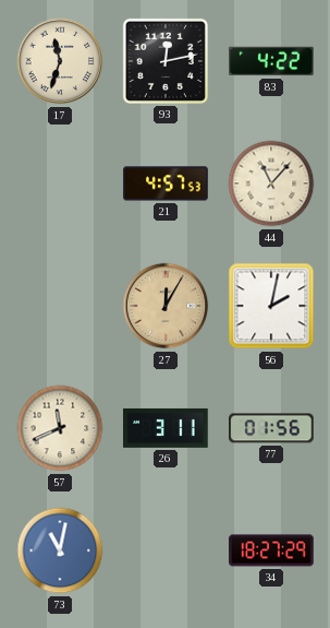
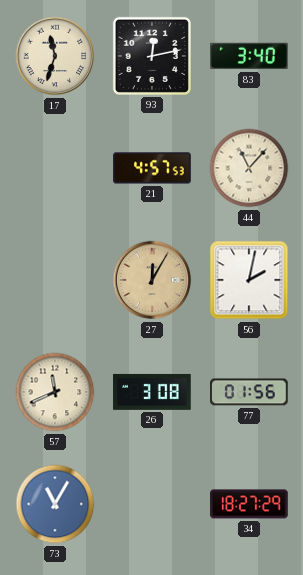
83: 4:22 -> 3:40
26: 3:11 -> 3:08
73: 11:02 -> 11:05
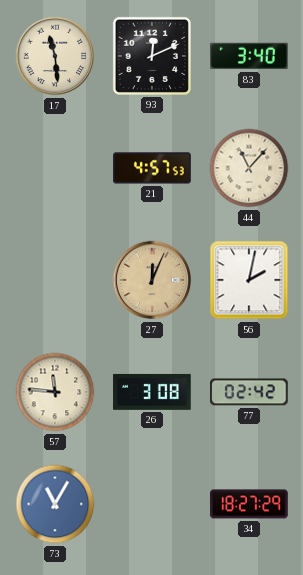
17: 11:33 -> 11:29
93: 12:13 -> 12:11
27: 12:05 -> 12:04
57: 11:41 -> 11:46
77: 01:56 -> 02:42
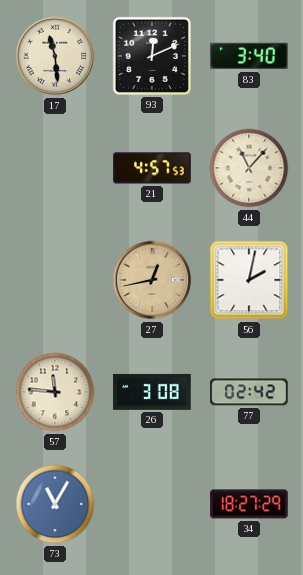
27: 12:04 -> 12:43
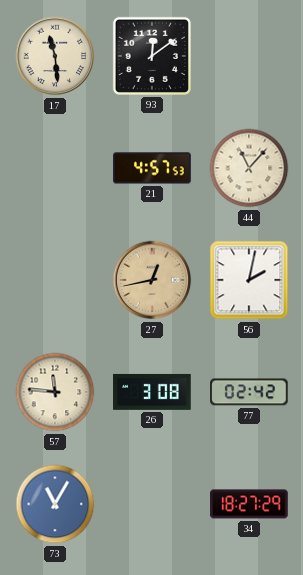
93: 12:11 -> 12:09
83: 3:40 -> none
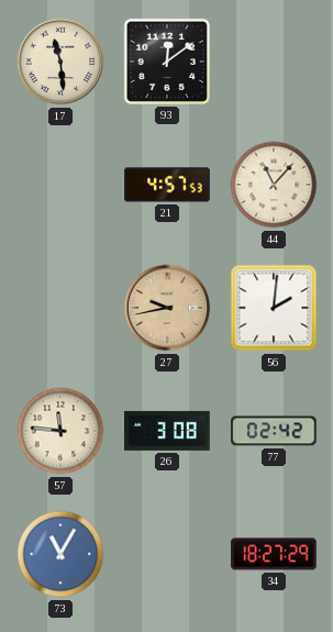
27: 12:43 -> 9:43
56: 2:02 -> 2:01
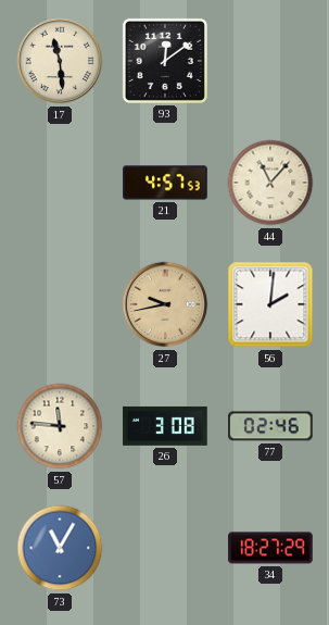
77: 02:42 -> 02:46
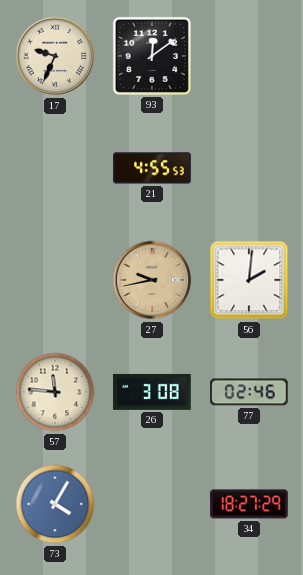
17: 11:29 -> 9:34
21: 4:57 -> 4:55
44: 11:07 -> none
73: 11:05 -> 4:05
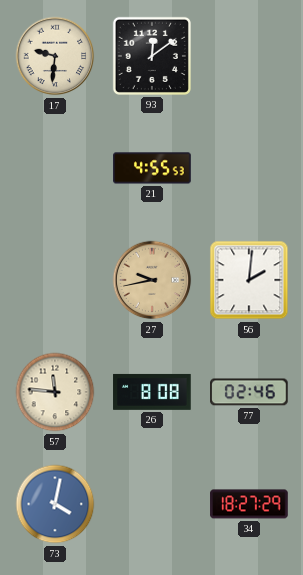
17: 9:34 -> 9:31
26: 3:08 -> 8:08
73: 4:05 -> 4:02
